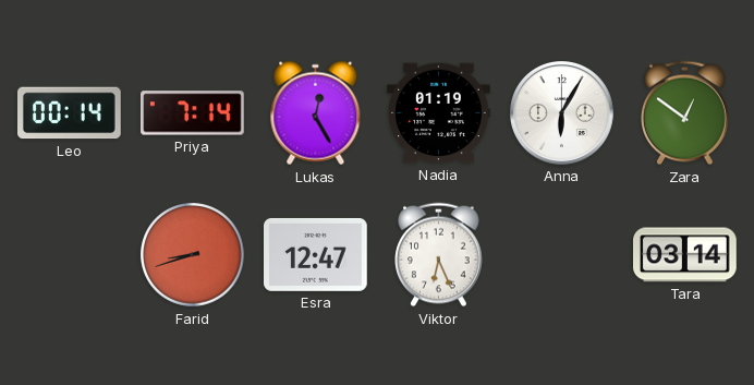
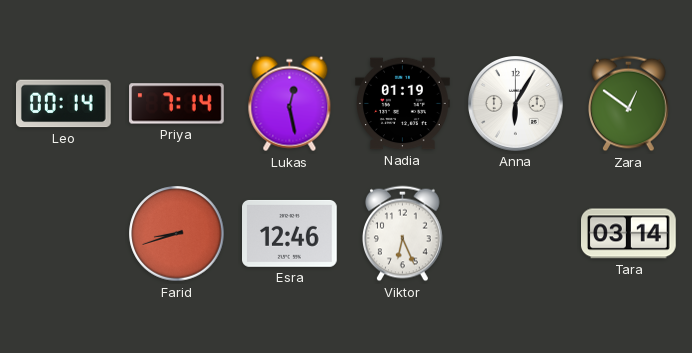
Lukas: 12:25 -> 12:28
Esra: 12:47 -> 12:46
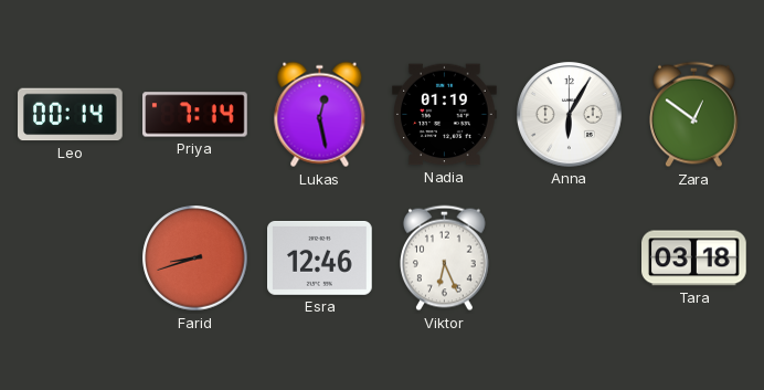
Tara: 03:14 -> 03:18
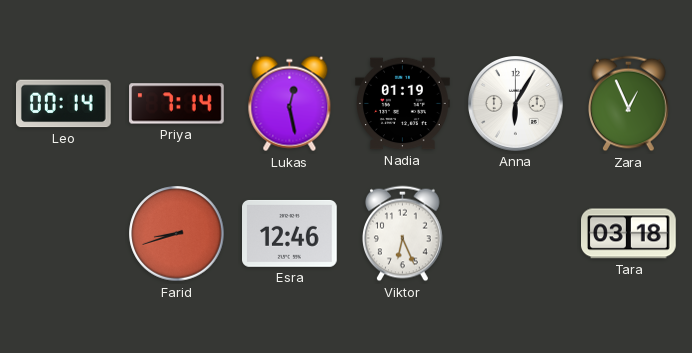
Zara: 12:51 -> 12:56
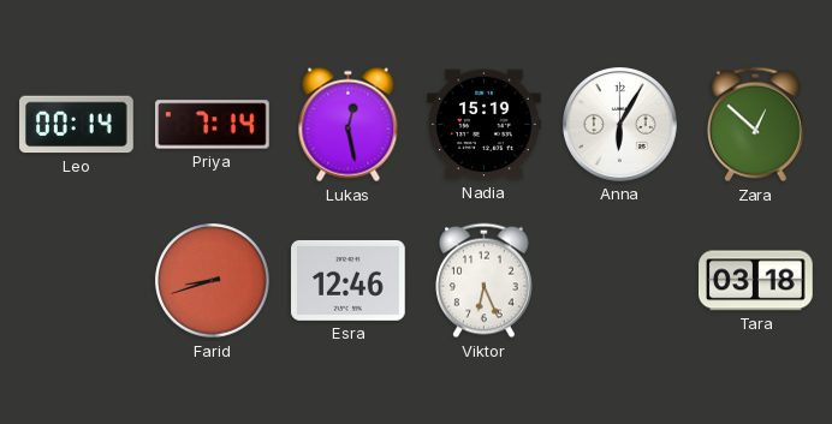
Nadia: 01:19 -> 15:19
Zara: 12:56 -> 12:52
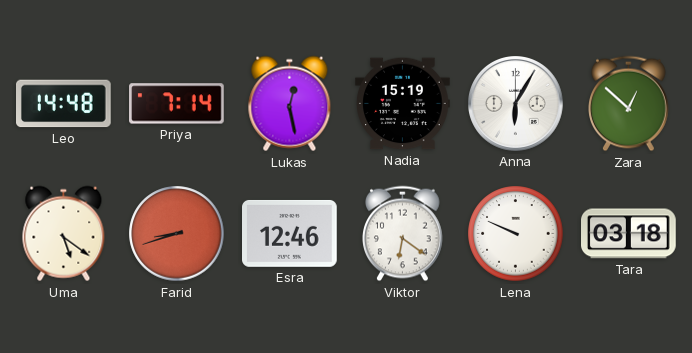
Leo: 00:14 -> 14:48
Uma: none -> 5:21
Viktor: 6:26 -> 6:21
Lena: none -> 9:49
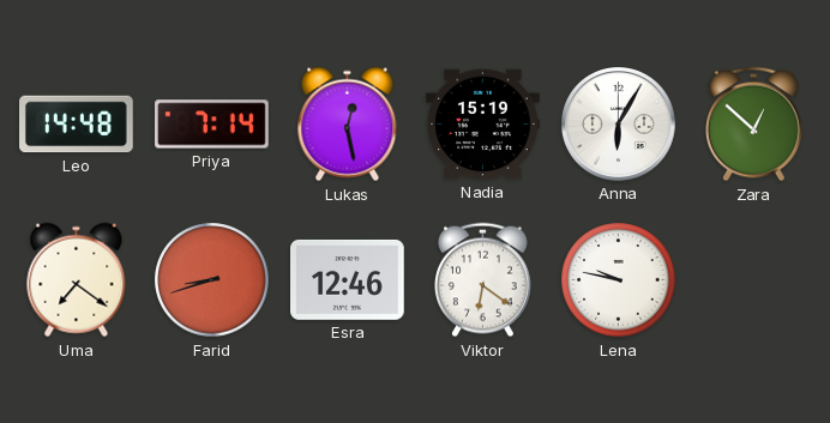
Uma: 5:21 -> 7:21
Lena: 9:49 -> 9:47
Tara: 03:18 -> none
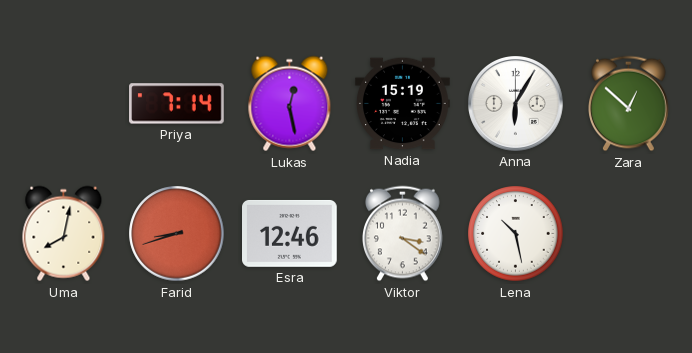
Leo: 14:48 -> none
Uma: 7:21 -> 8:02
Viktor: 6:21 -> 3:21
Lena: 9:47 -> 10:28
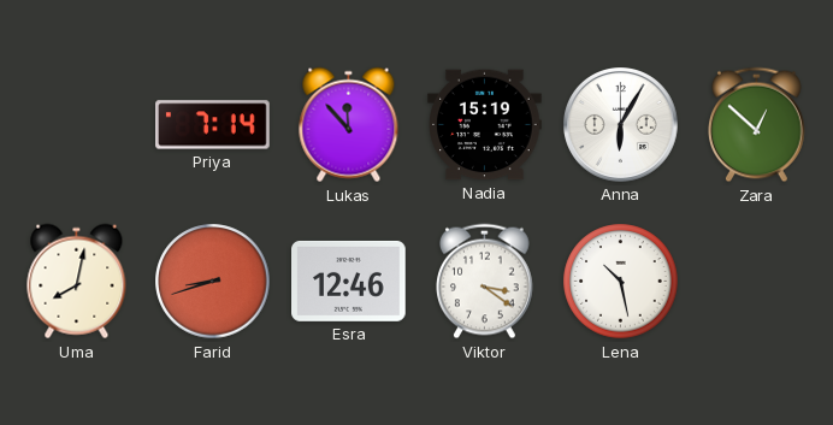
Lukas: 12:28 -> 11:53
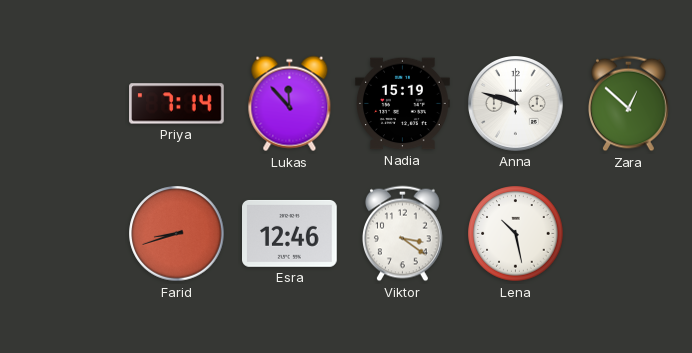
Anna: 6:05 -> 9:48
Uma: 8:02 -> none
